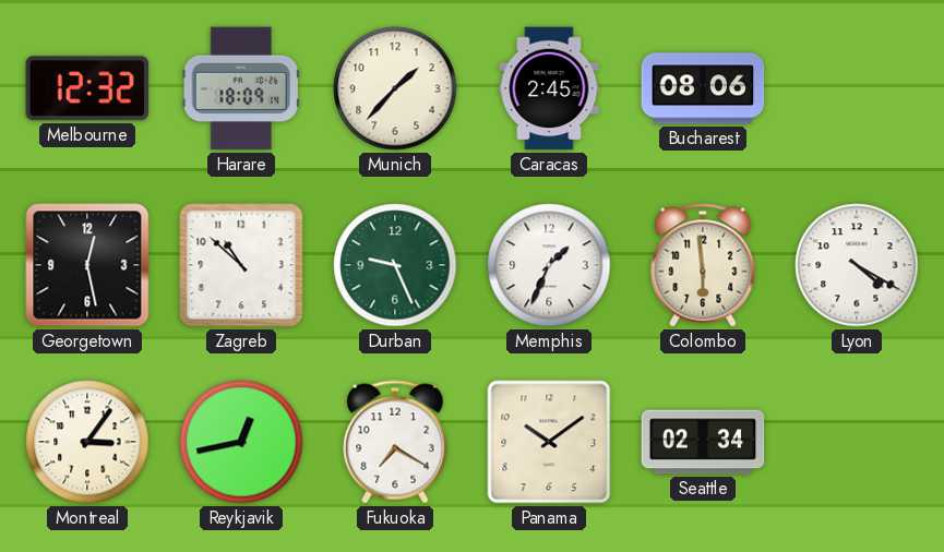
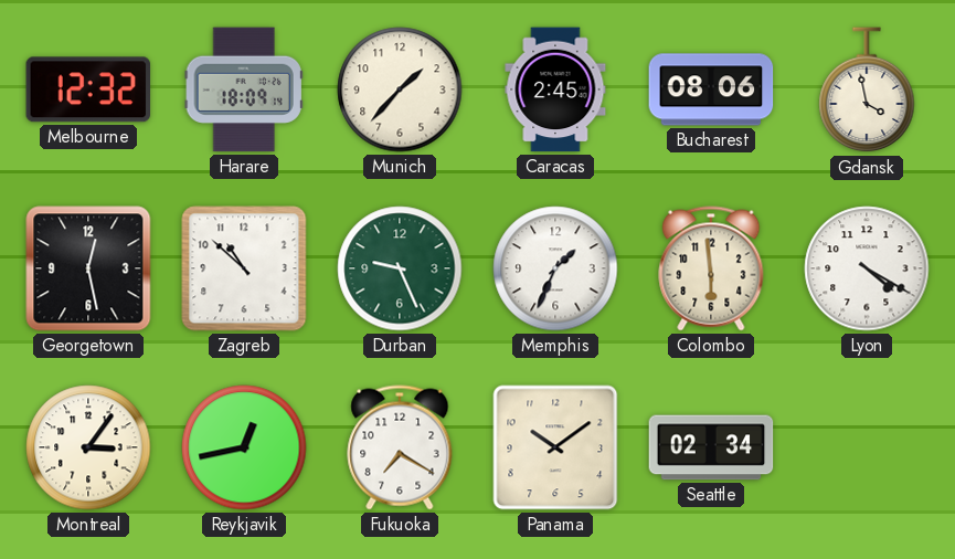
Gdansk: none -> 3:58
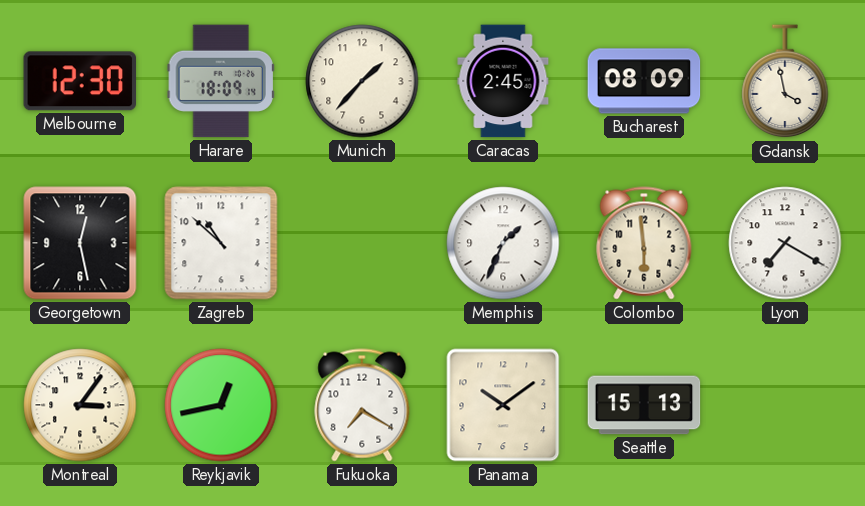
Melbourne: 12:32 -> 12:30
Bucharest: 08:06 -> 08:09
Durban: 9:26 -> none
Lyon: 4:20 -> 7:20
Seattle: 02:34 -> 15:13
